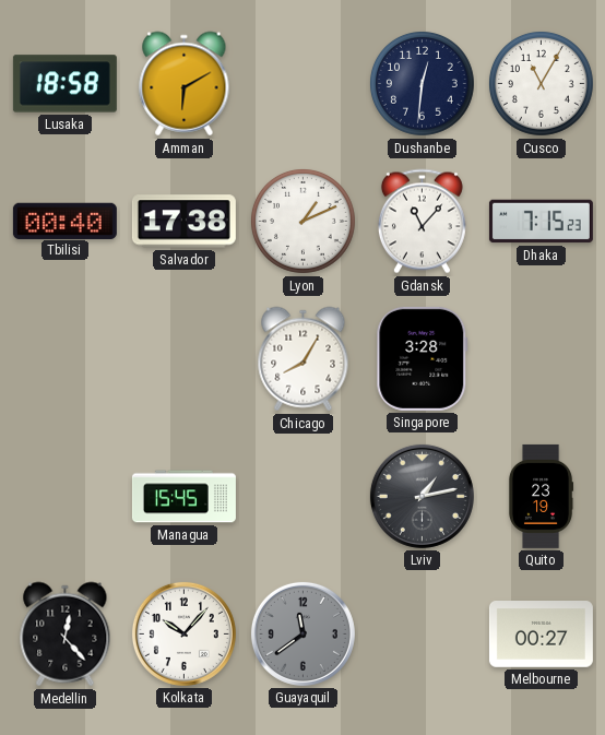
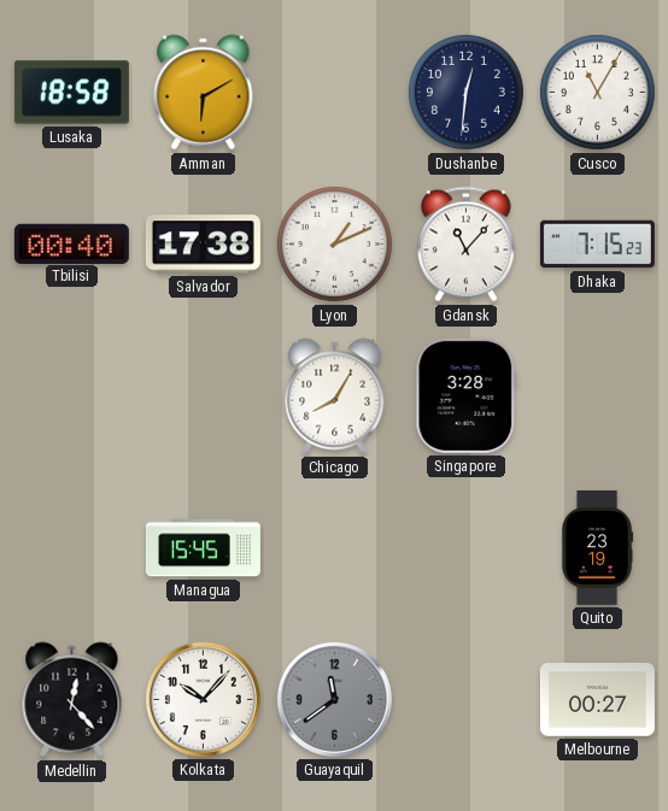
Lviv: 1:13 -> none
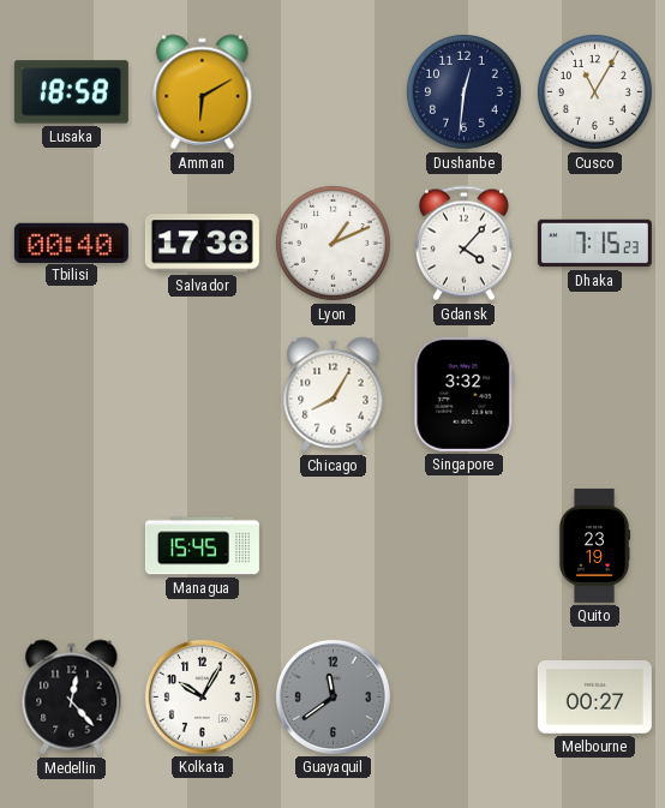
Gdansk: 11:07 -> 4:07
Singapore: 3:28 -> 3:32
Kolkata: 10:07 -> 10:05
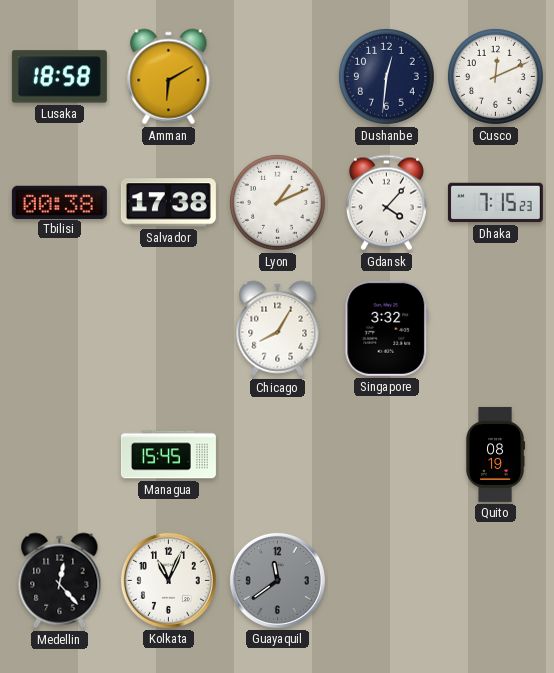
Cusco: 11:05 -> 12:11
Tbilisi: 00:40 -> 00:38
Quito: 23:19 -> 08:19
Kolkata: 10:05 -> 11:04
Melbourne: 00:27 -> none
